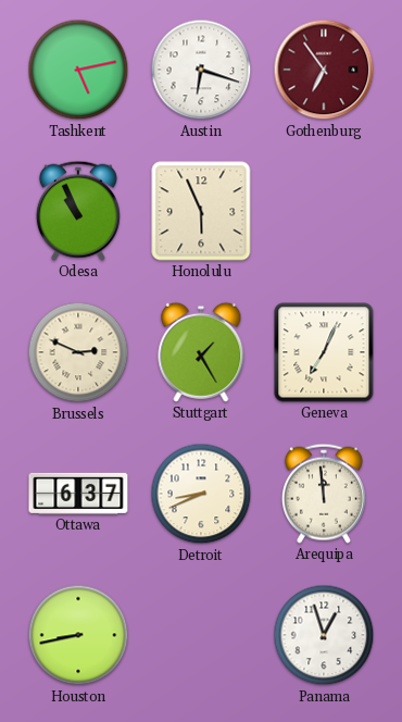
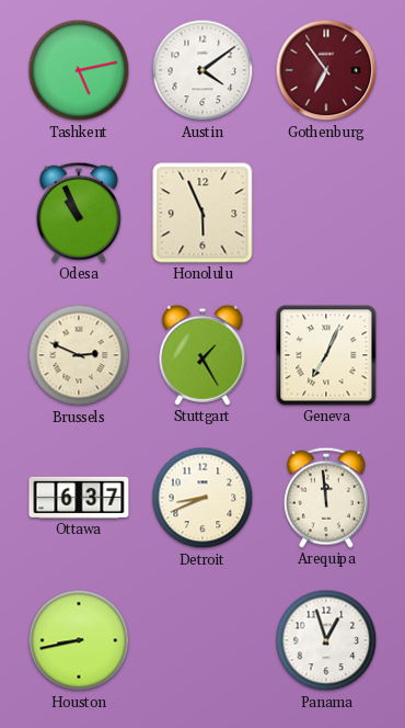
Austin: 6:18 -> 4:09
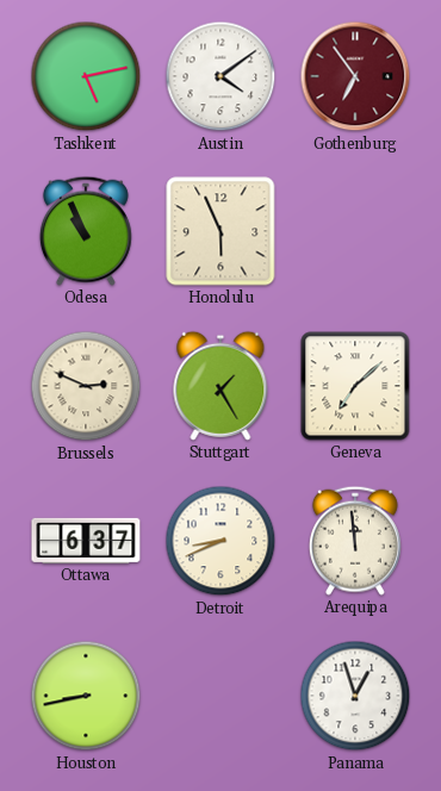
Geneva: 7:04 -> 7:08
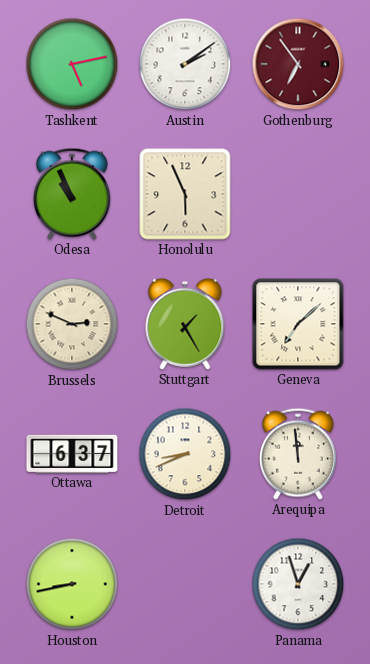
Austin: 4:09 -> 2:09
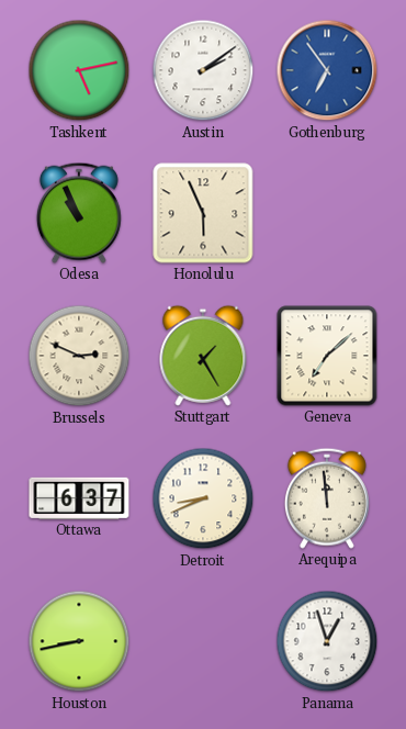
Gothenburg dial: burgundy -> blue
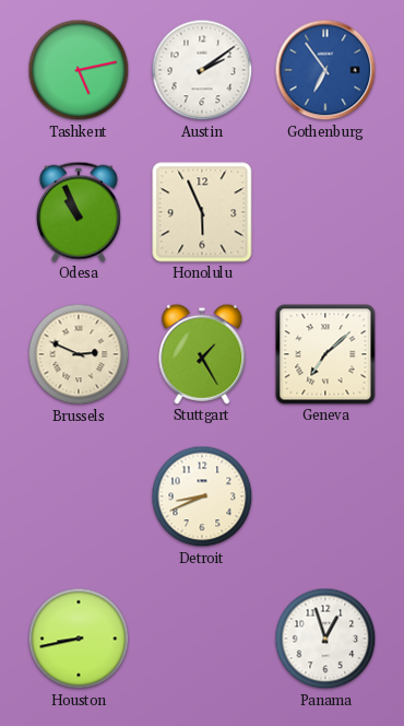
Ottawa: 6:37 -> none
Arequipa: 11:59 -> none
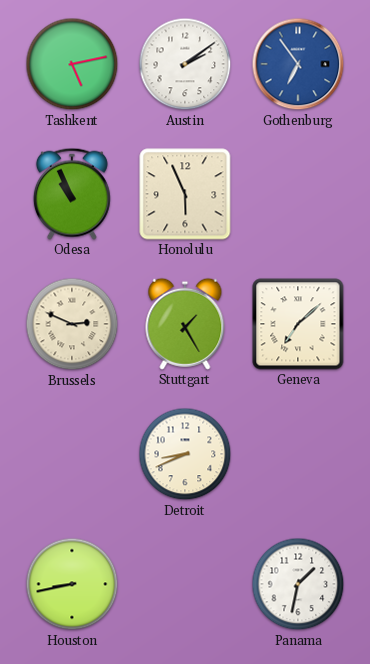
Panama: 12:57 -> 1:32
